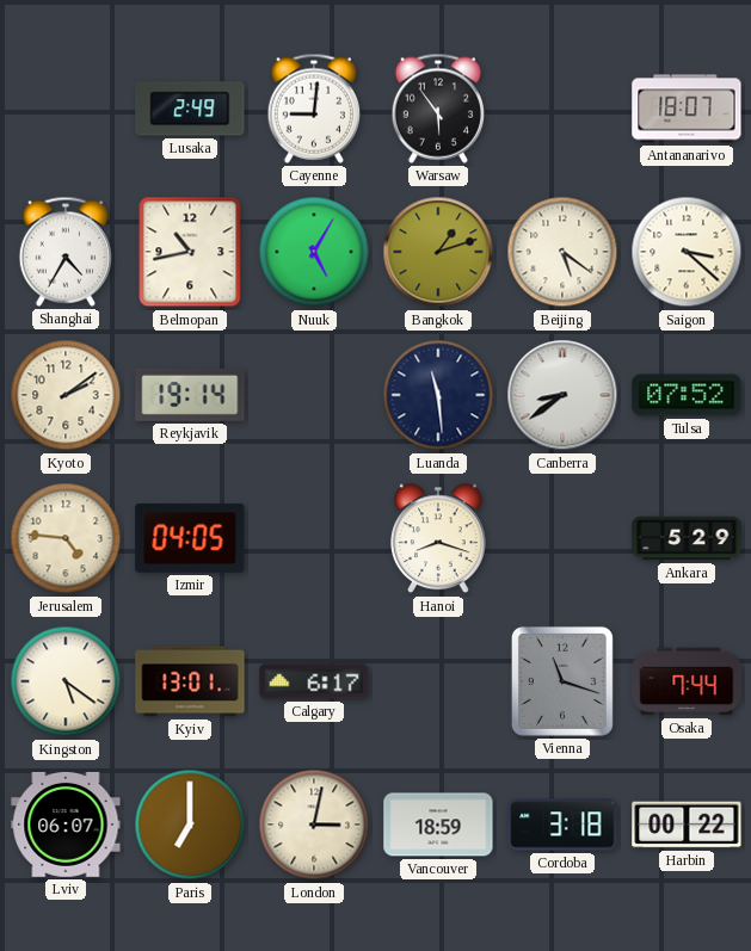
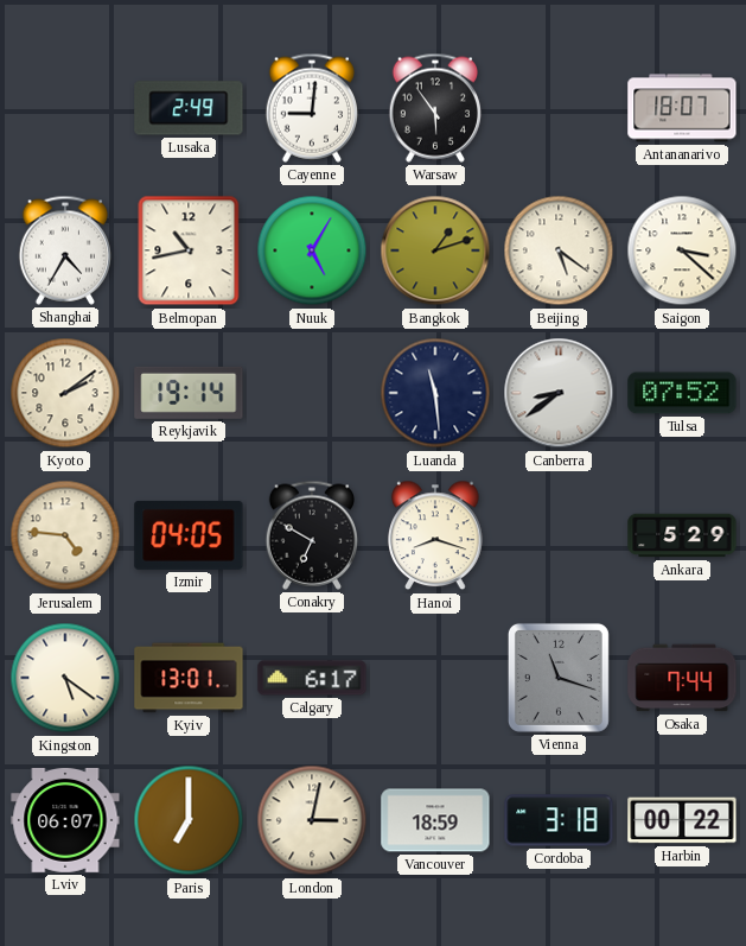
Conakry: none -> 6:50
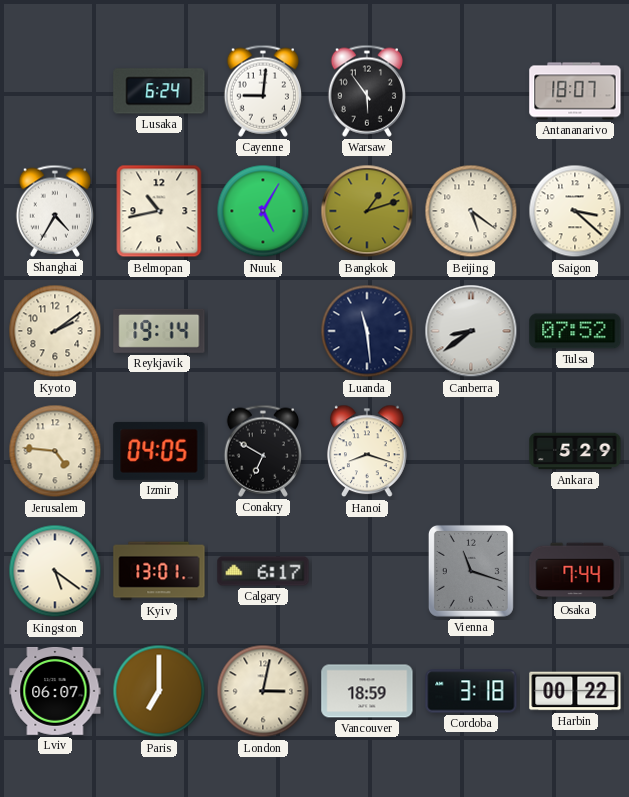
Lusaka: 2:49 -> 6:24
